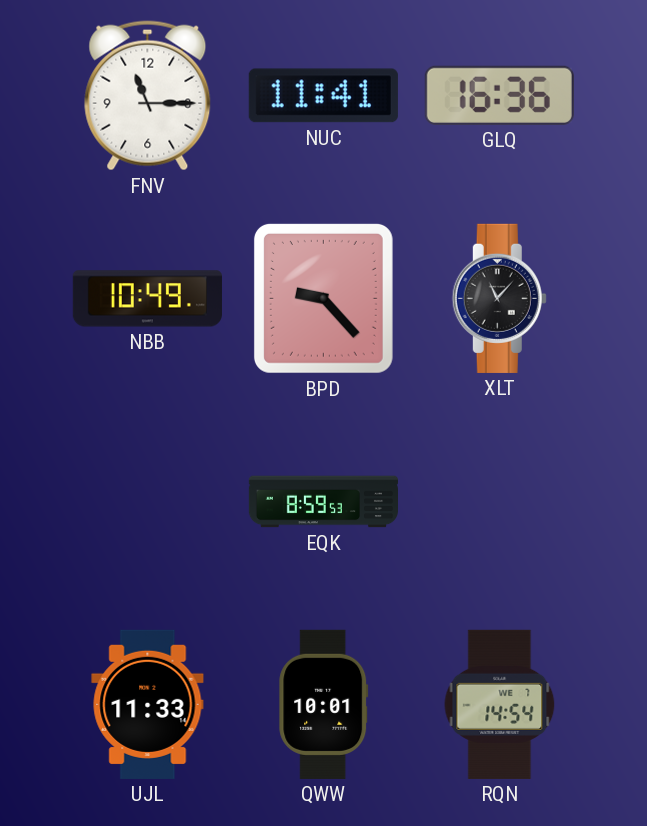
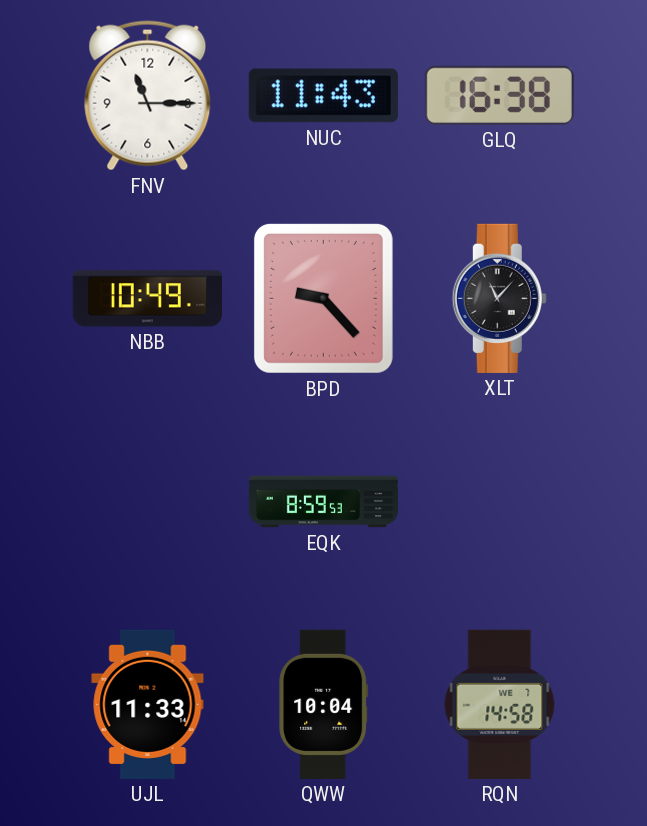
NUC: 11:41 -> 11:43
GLQ: 16:36 -> 16:38
QWW: 10:01 -> 10:04
RQN: 14:54 -> 14:58
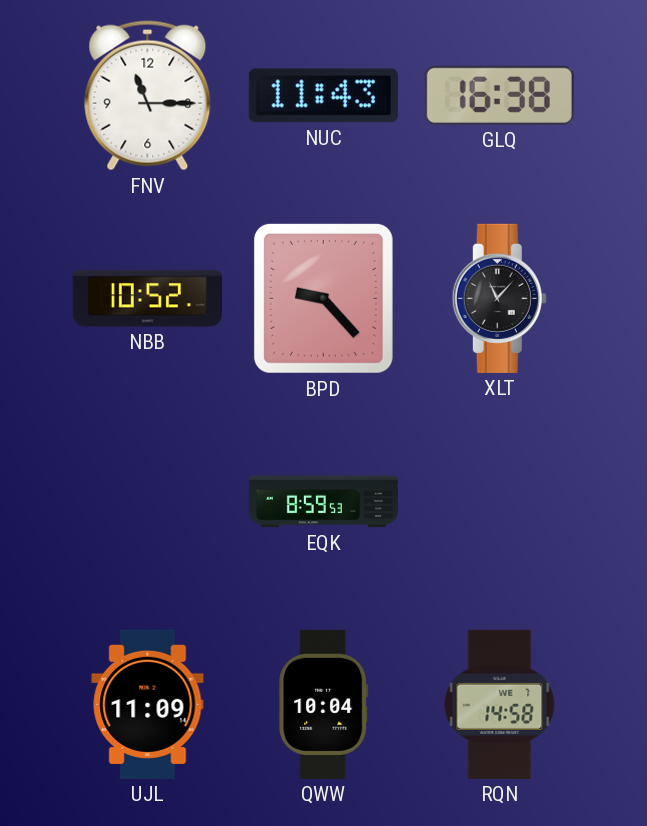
NBB: 10:49 -> 10:52
UJL: 11:33 -> 11:09
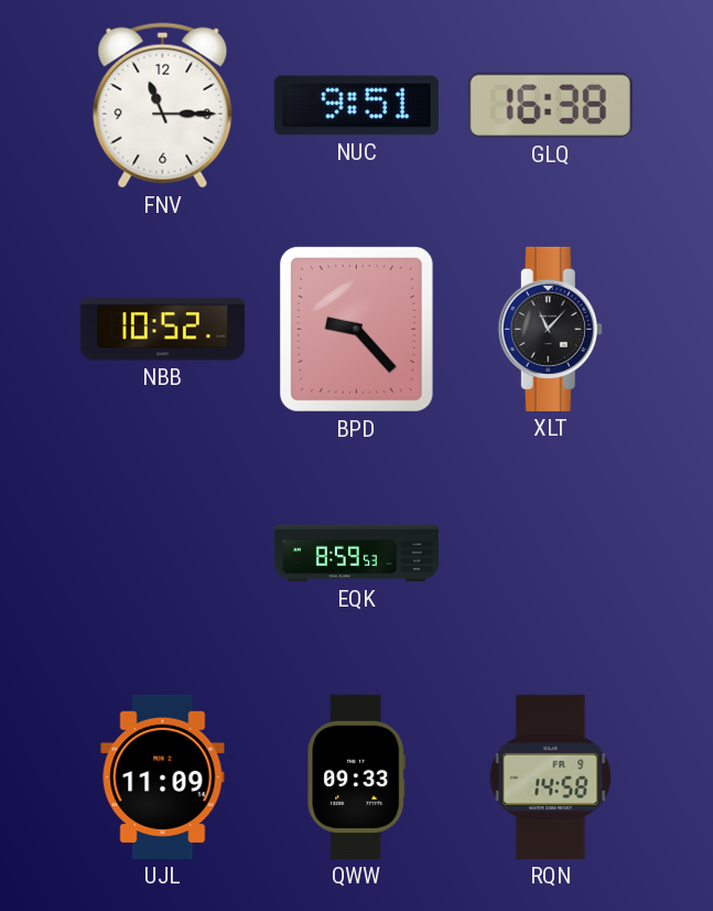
NUC: 11:43 -> 9:51
QWW: 10:04 -> 09:33
RQN date: WE 7 -> FR 9
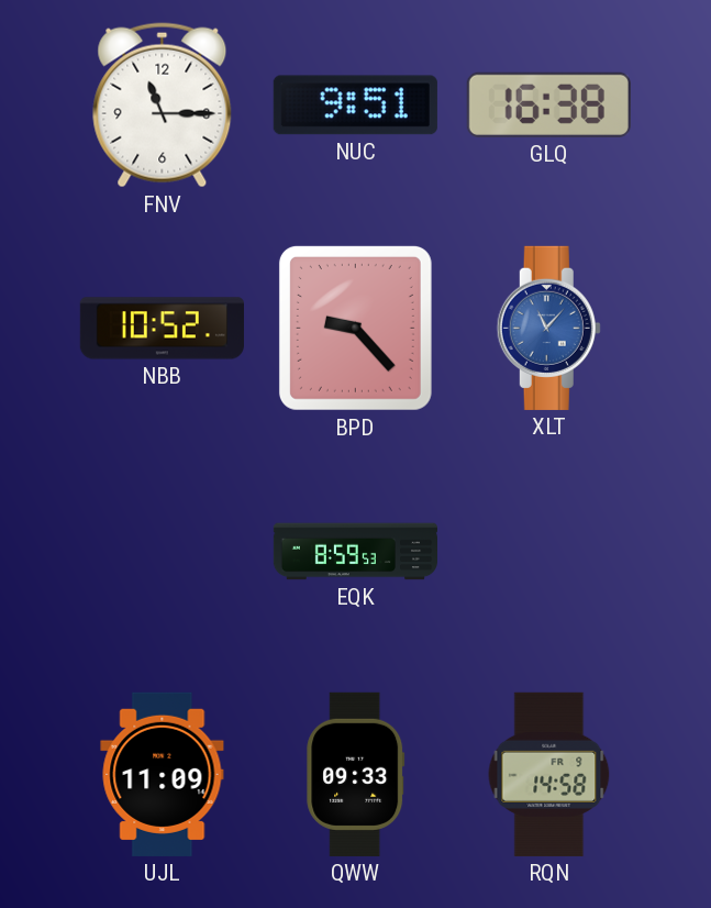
XLT dial: black -> blue
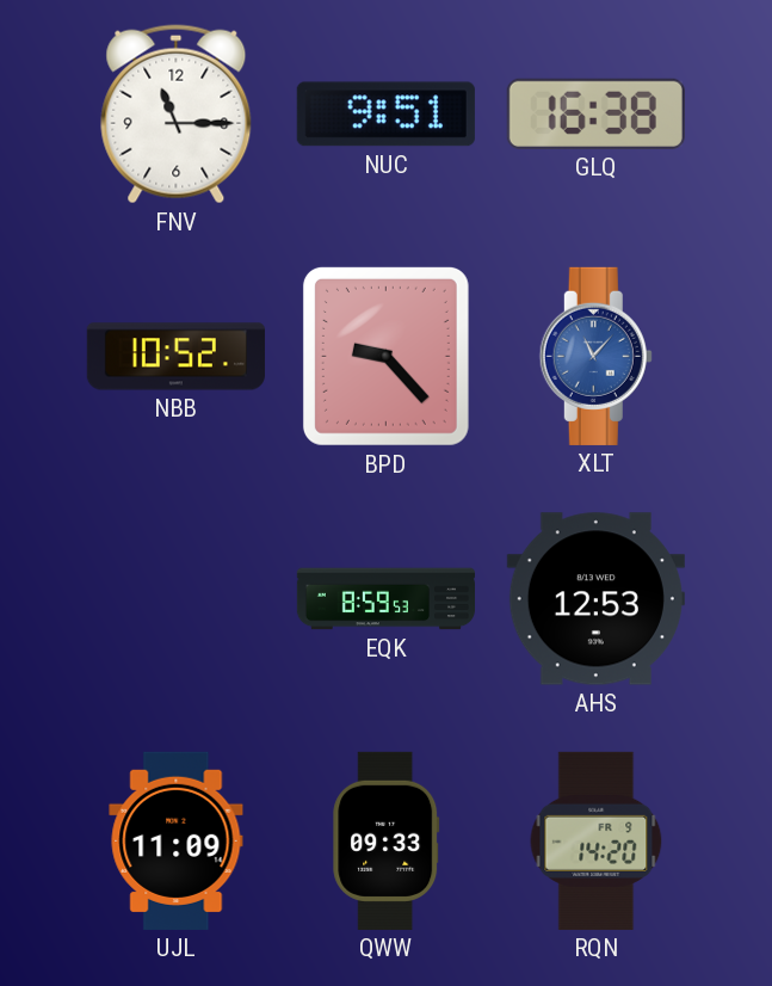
AHS: none -> 12:53
RQN: 14:58 -> 14:20
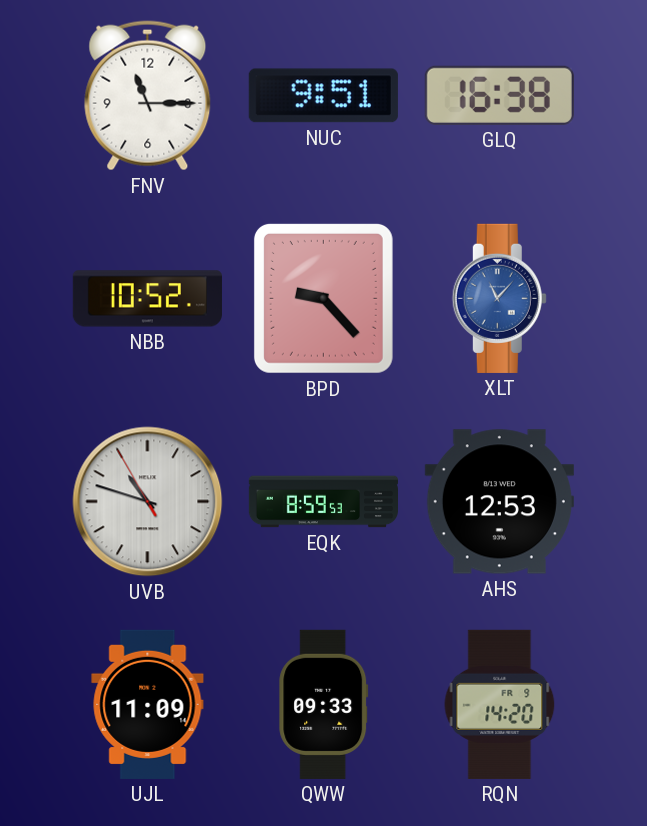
UVB: none -> 10:47
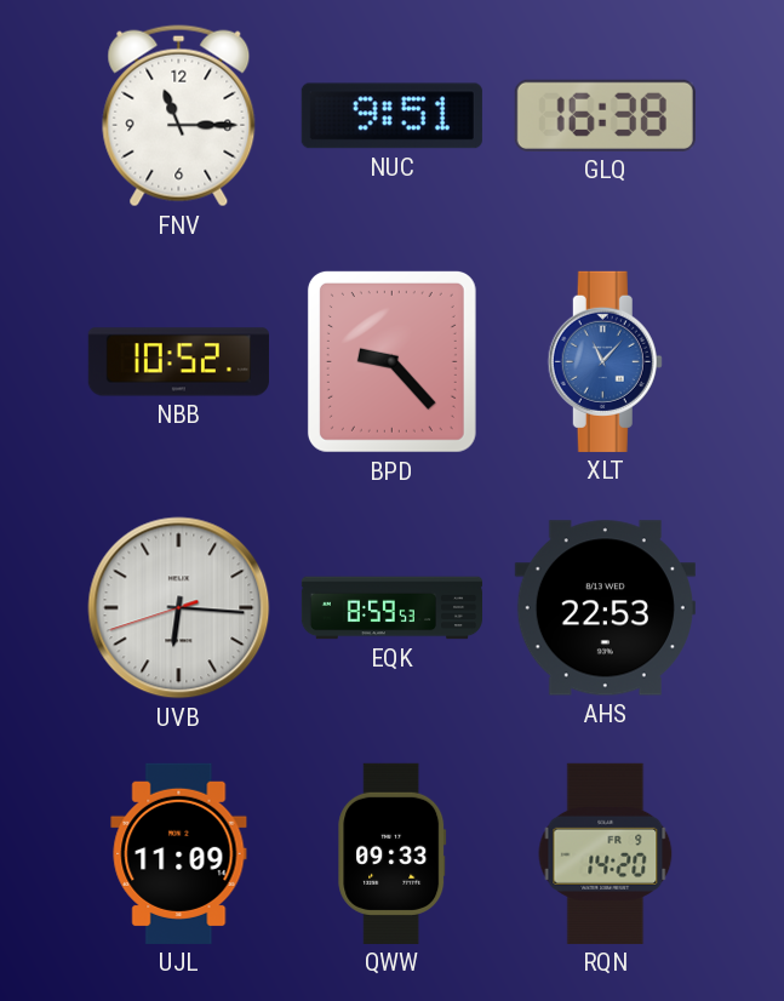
UVB: 10:47 -> 6:15
AHS: 12:53 -> 22:53
